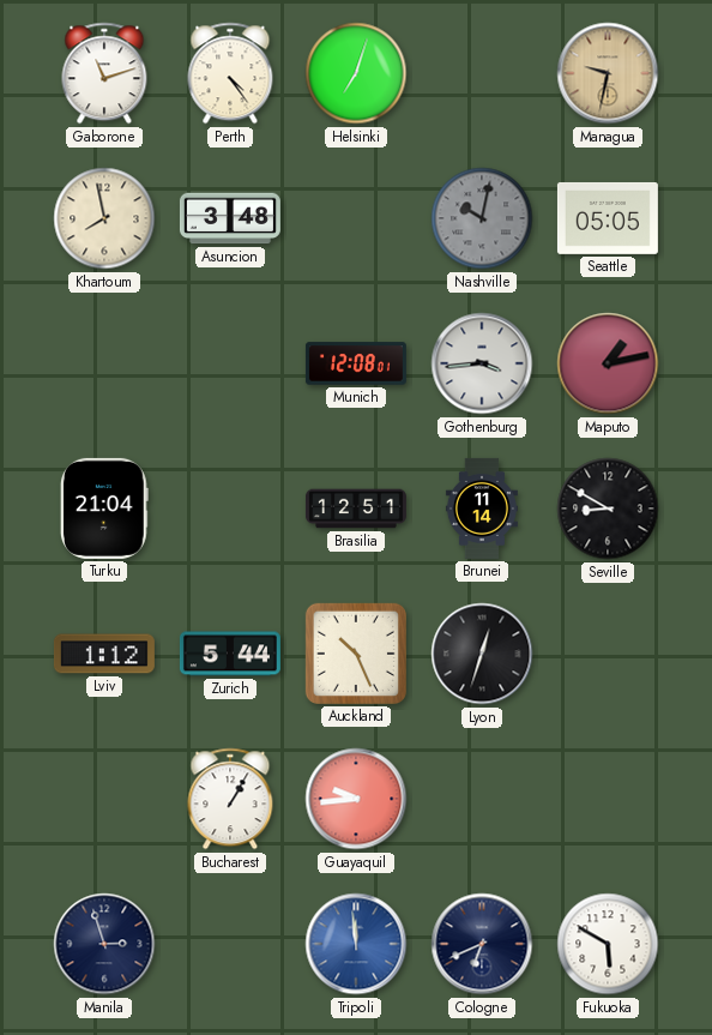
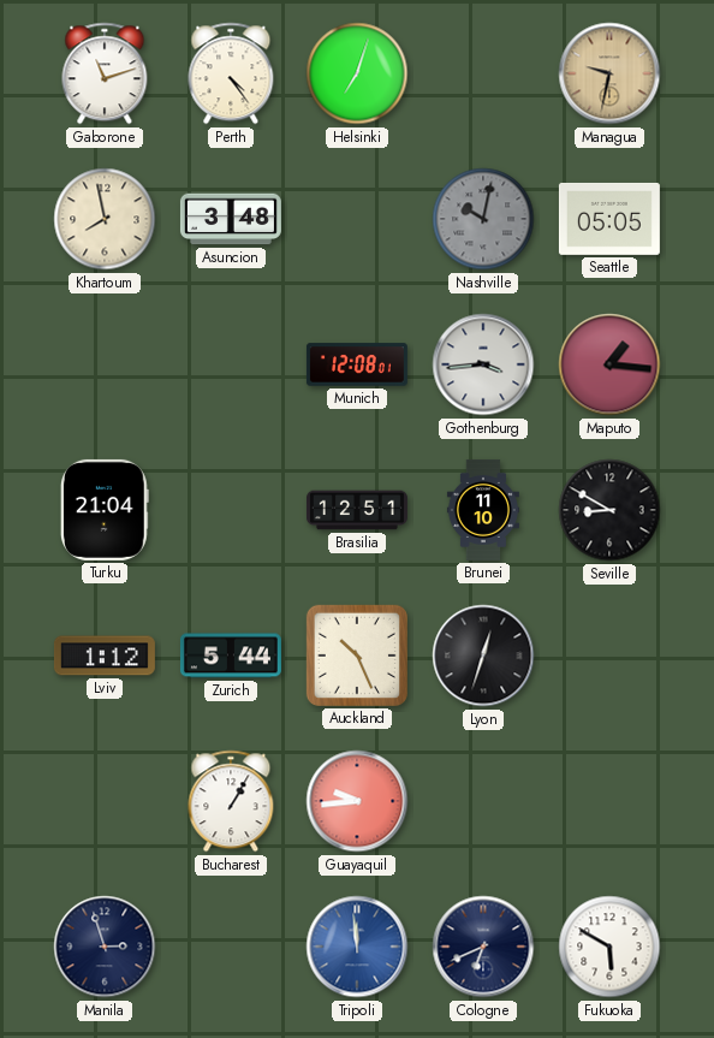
Maputo: 1:13 -> 1:16
Brunei: 11:14 -> 11:10
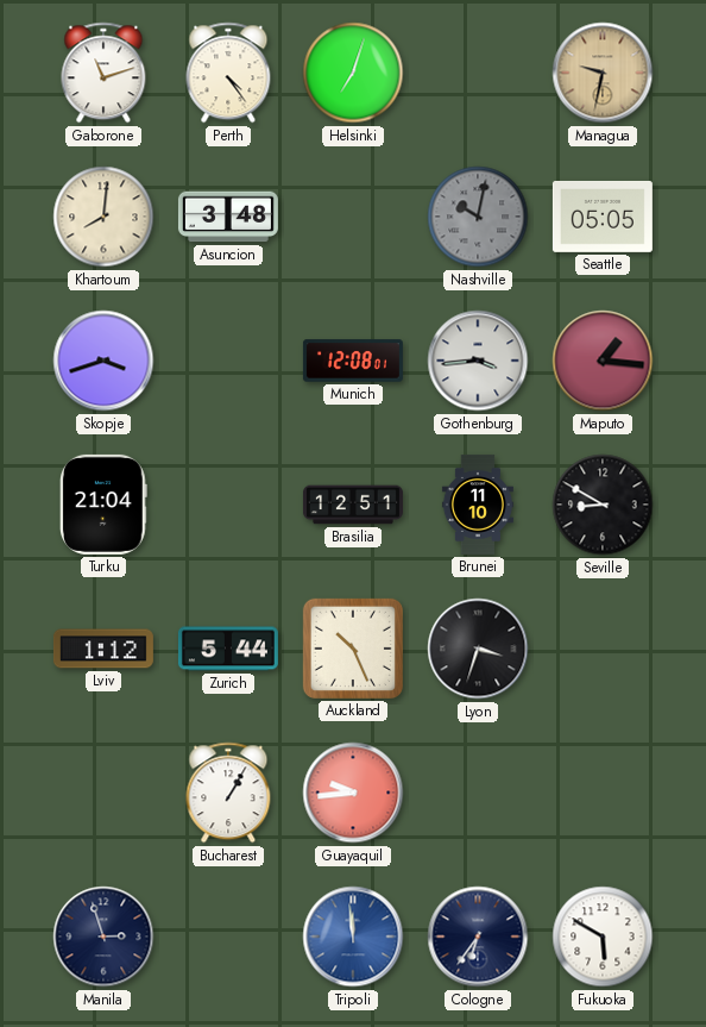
Khartoum: 7:58 -> 8:01
Skopje: none -> 3:42
Lyon: 12:33 -> 3:33
Cologne: 6:41 -> 6:36
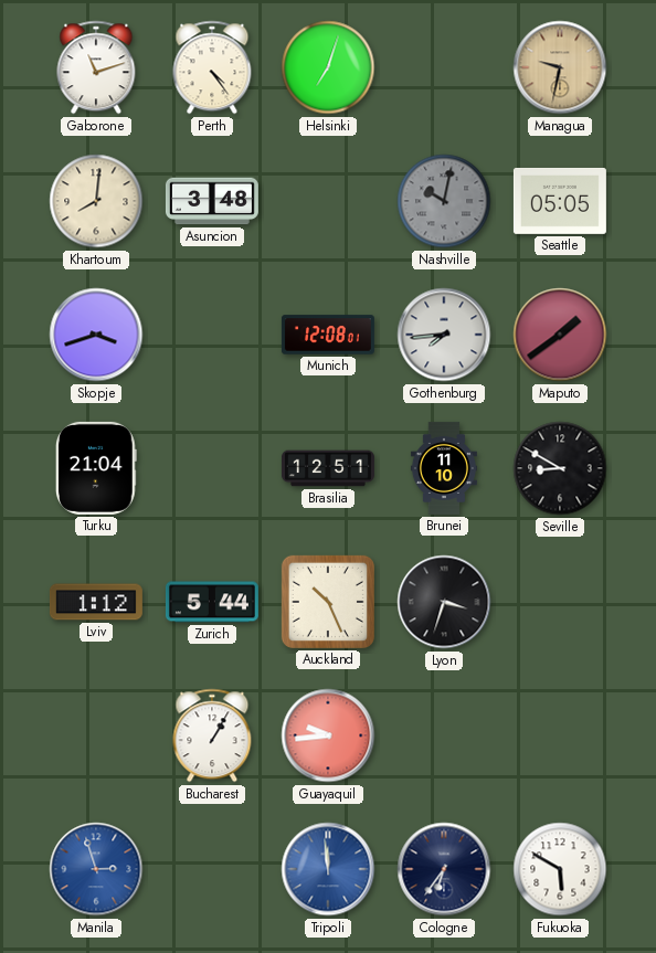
Gothenburg: 3:44 -> 7:44
Maputo: 1:16 -> 1:39
Manila dial: navy -> blue
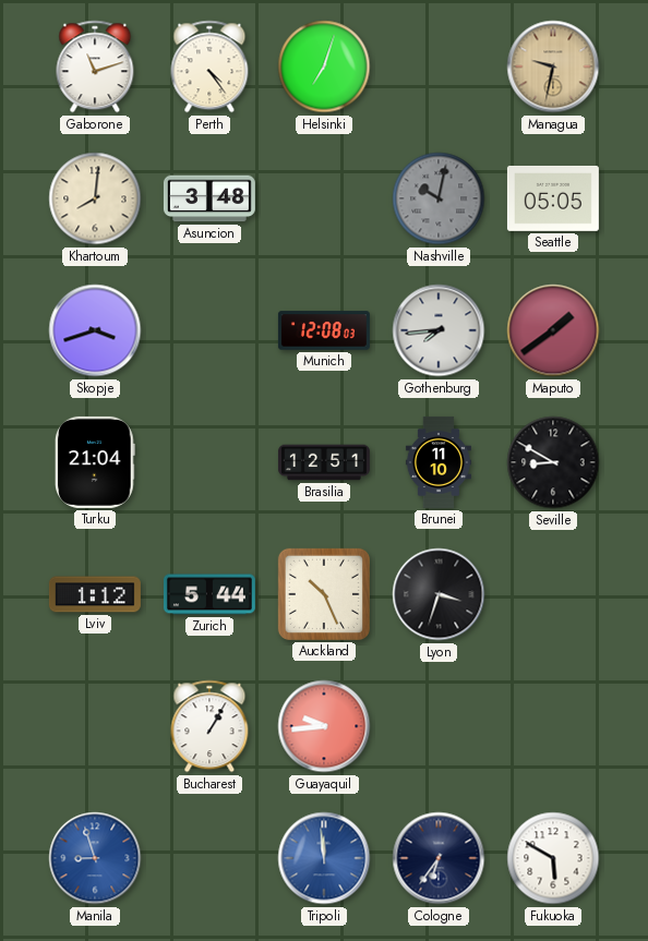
Munich: 12:08:01 -> 12:08:03
Manila: 2:57 -> 8:57
